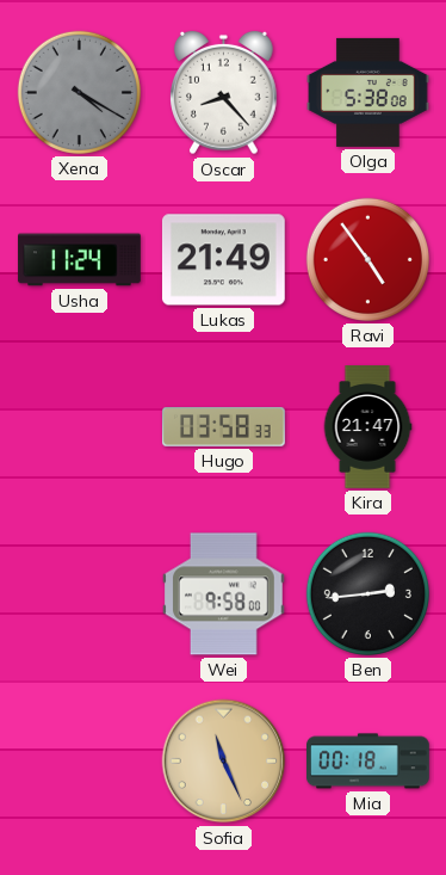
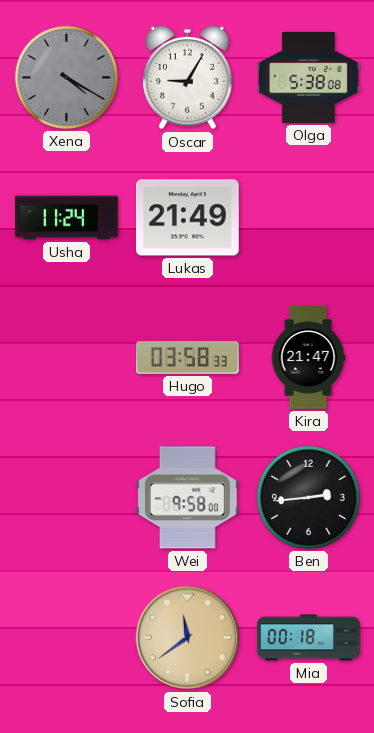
Oscar: 8:23 -> 9:05
Ravi: 4:54 -> none
Sofia: 11:26 -> 11:39
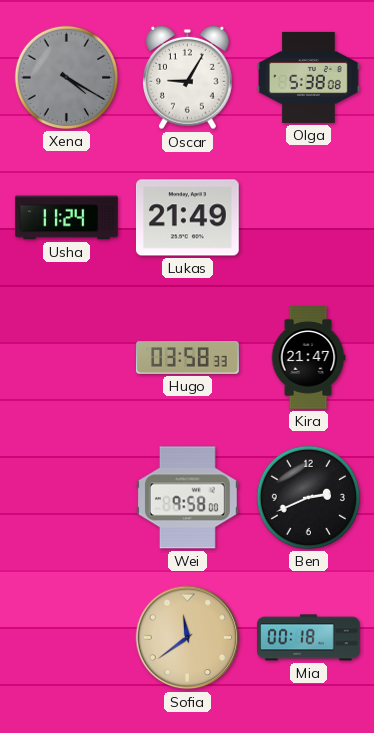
Ben: 2:44 -> 2:41
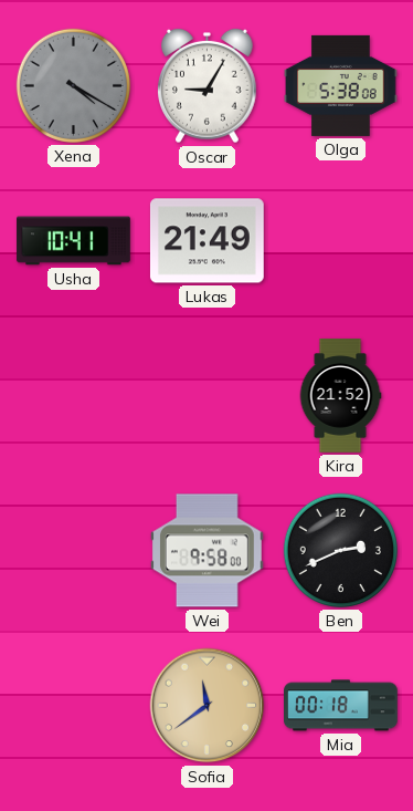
Usha: 11:24 -> 10:41
Hugo: 03:58 -> none
Kira: 21:47 -> 21:52
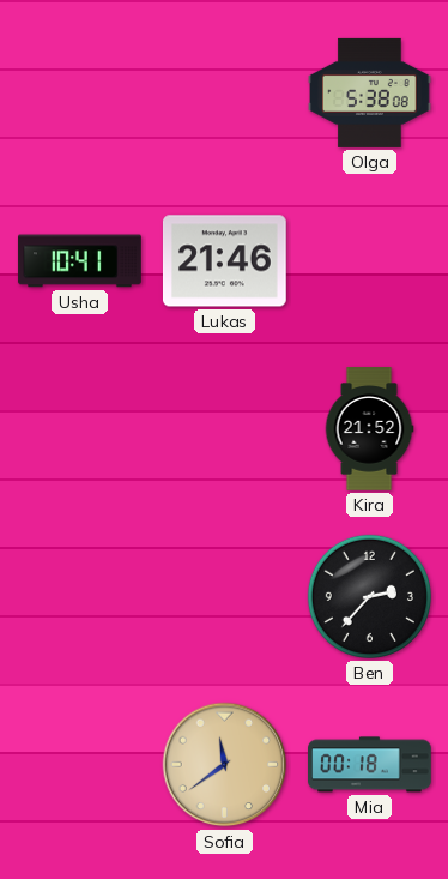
Xena: 4:20 -> none
Oscar: 9:05 -> none
Lukas: 21:49 -> 21:46
Wei: 9:58 -> none
Ben: 2:41 -> 2:37
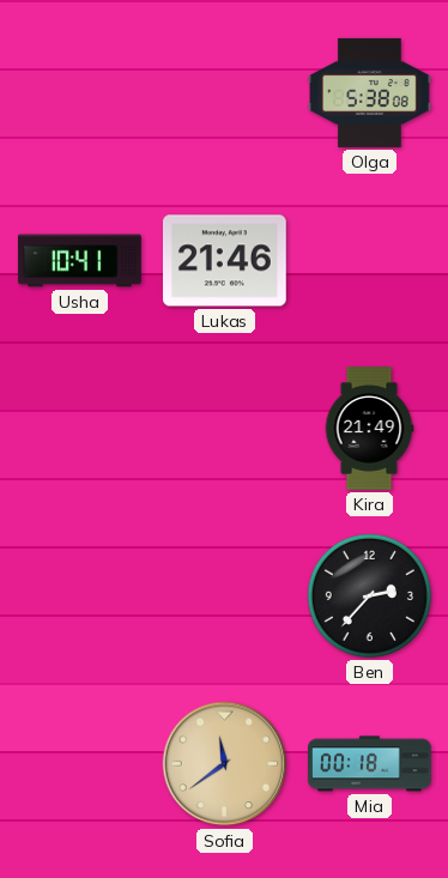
Kira: 21:52 -> 21:49
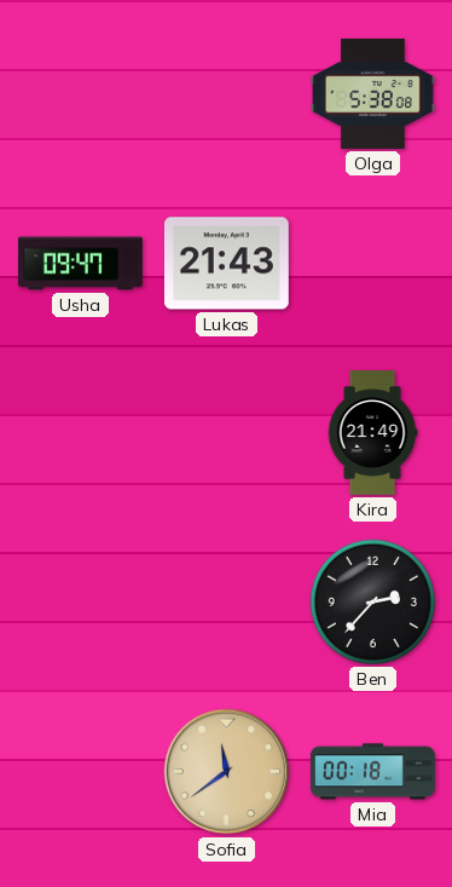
Usha: 10:41 -> 09:47
Lukas: 21:46 -> 21:43
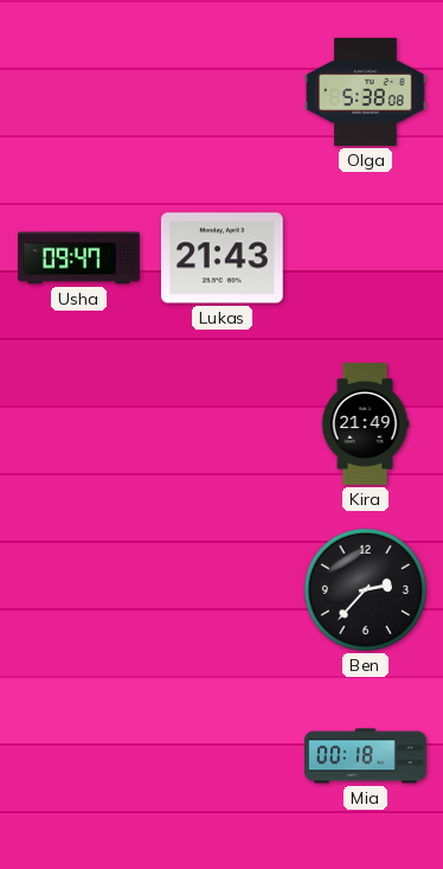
Sofia: 11:39 -> none
